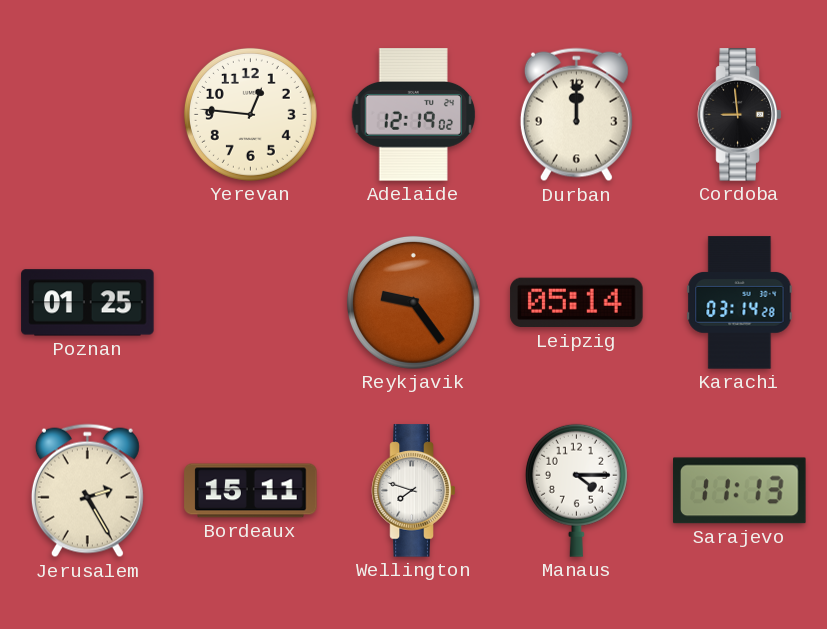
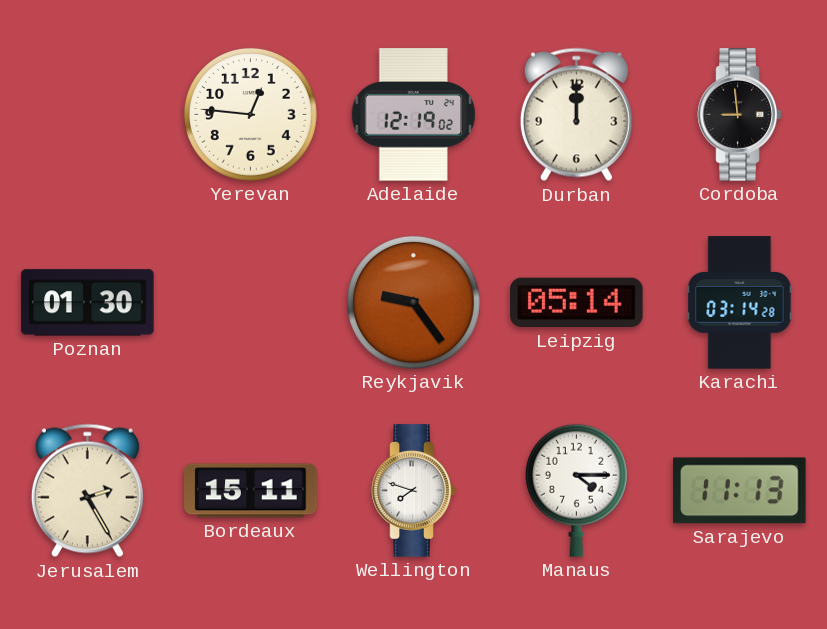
Poznan: 01:25 -> 01:30
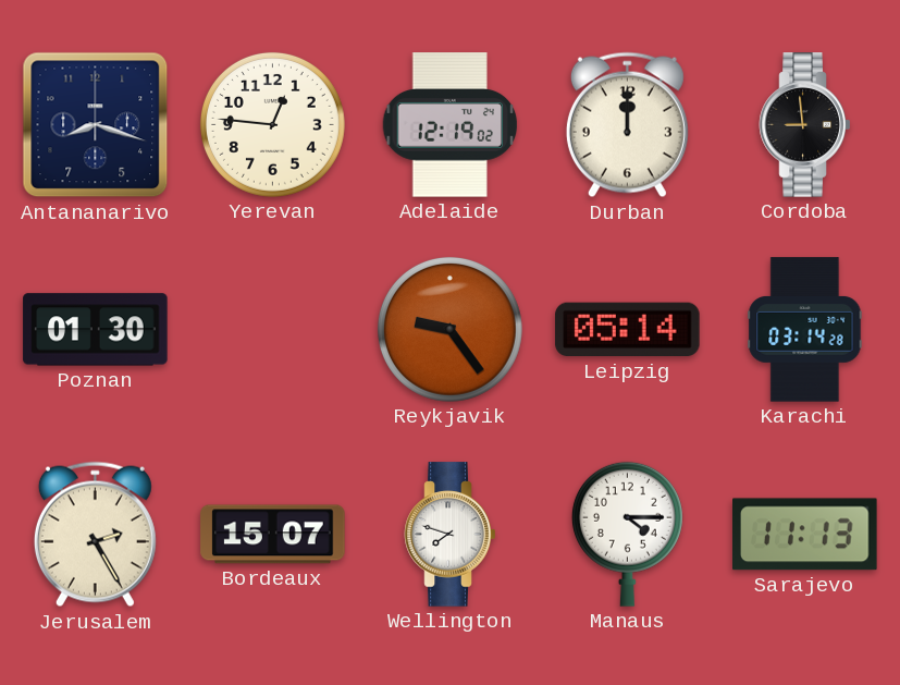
Antananarivo: none -> 8:18
Bordeaux: 15:11 -> 15:07
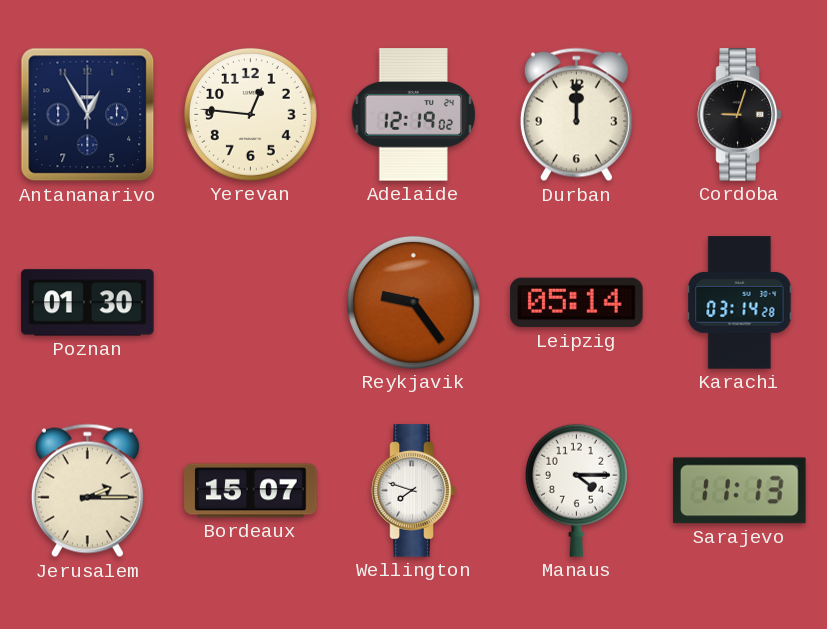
Antananarivo: 8:18 -> 12:55
Cordoba: 8:59 -> 9:03
Jerusalem: 2:25 -> 2:15
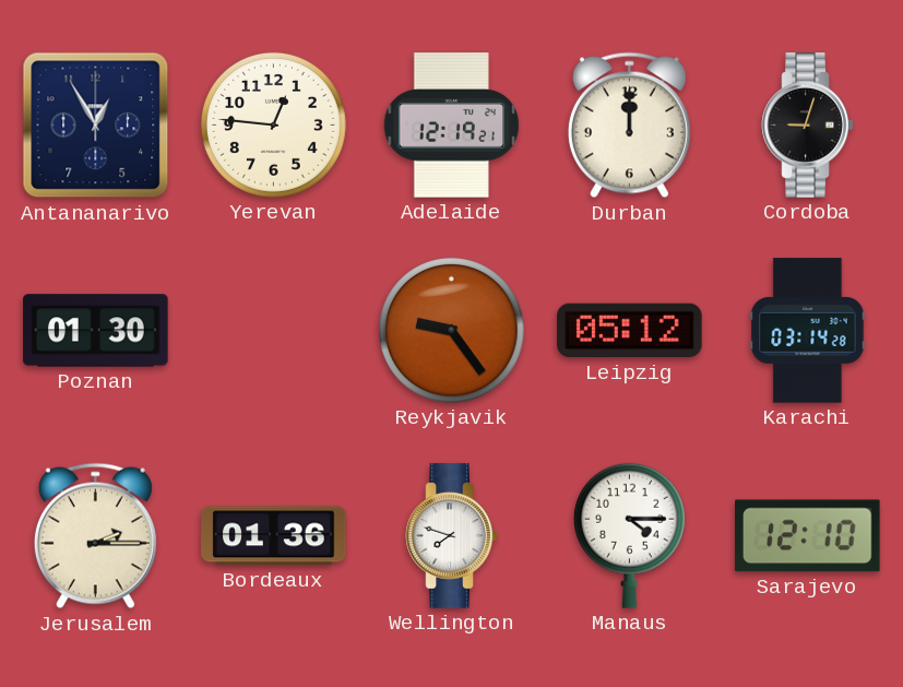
Adelaide: 12:19:02 -> 12:19:21
Leipzig: 05:14 -> 05:12
Bordeaux: 15:07 -> 01:36
Sarajevo: 11:13 -> 12:10
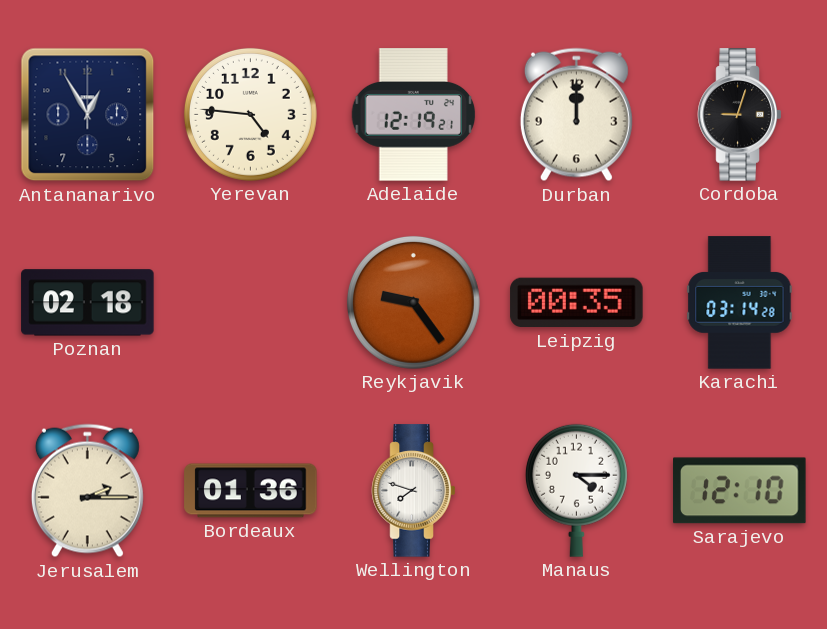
Yerevan: 12:46 -> 4:46
Poznan: 01:30 -> 02:18
Leipzig: 05:12 -> 00:35
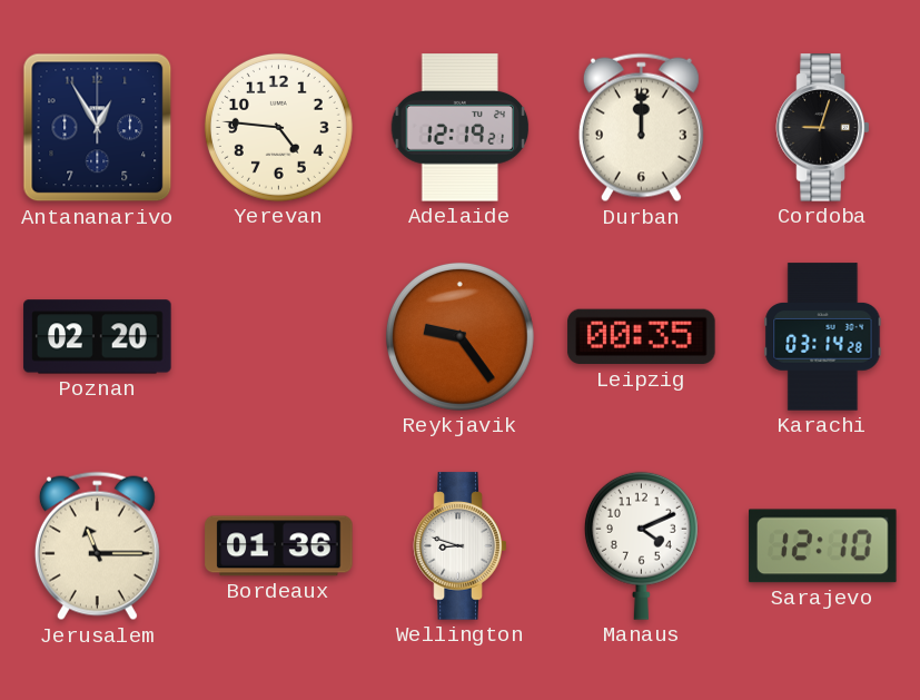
Poznan: 02:18 -> 02:20
Jerusalem: 2:15 -> 11:15
Wellington: 7:48 -> 8:48
Manaus: 4:15 -> 4:11
